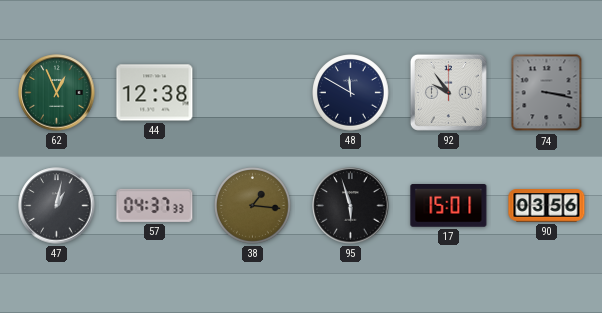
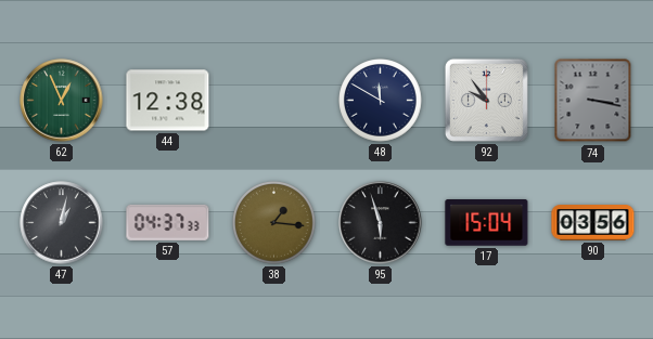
17: 15:01 -> 15:04
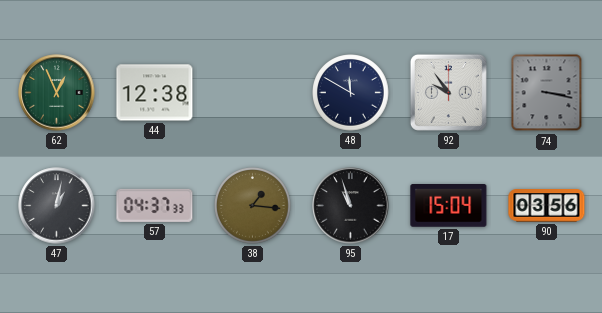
95: 5:57 -> 10:57
